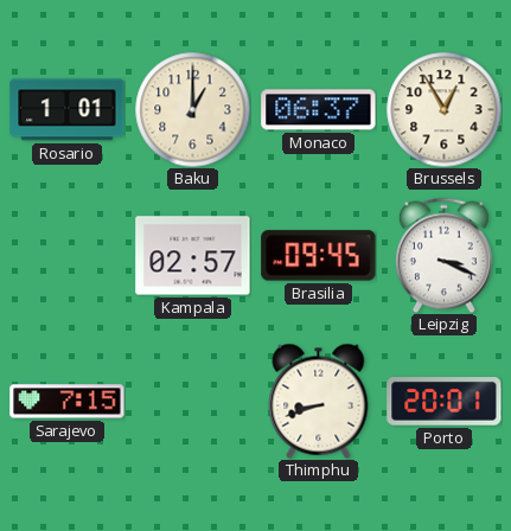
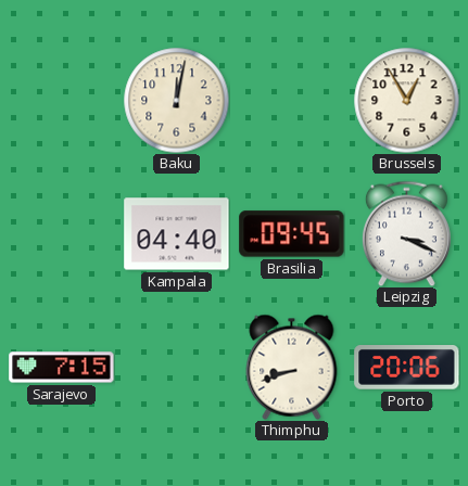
Rosario: 1:01 -> none
Baku: 1:00 -> 12:02
Monaco: 06:37 -> none
Kampala: 02:57 -> 04:40
Porto: 20:01 -> 20:06
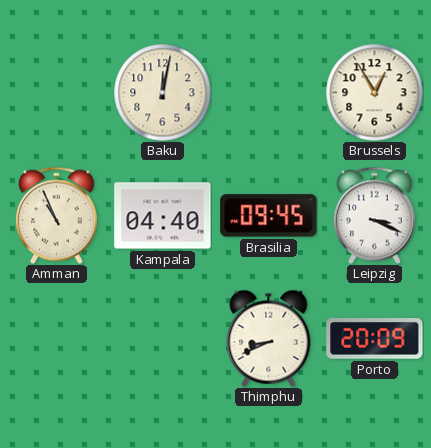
Amman: none -> 10:56
Sarajevo: 7:15 -> none
Thimphu: 8:42 -> 8:41
Porto: 20:06 -> 20:09
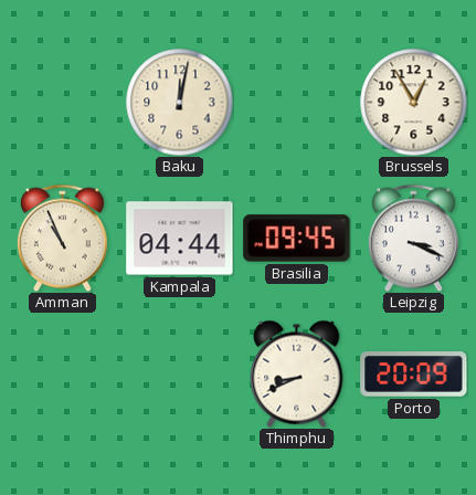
Kampala: 04:40 -> 04:44
